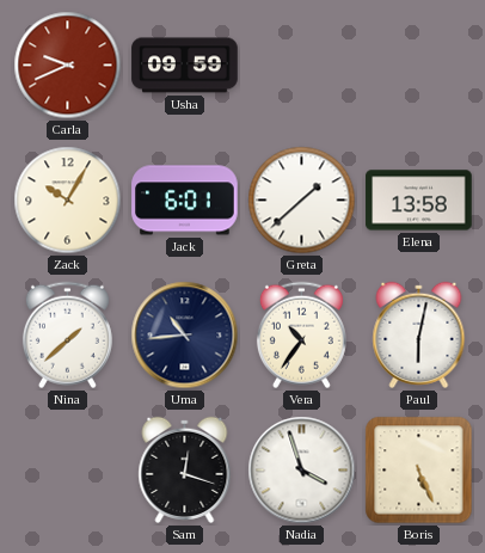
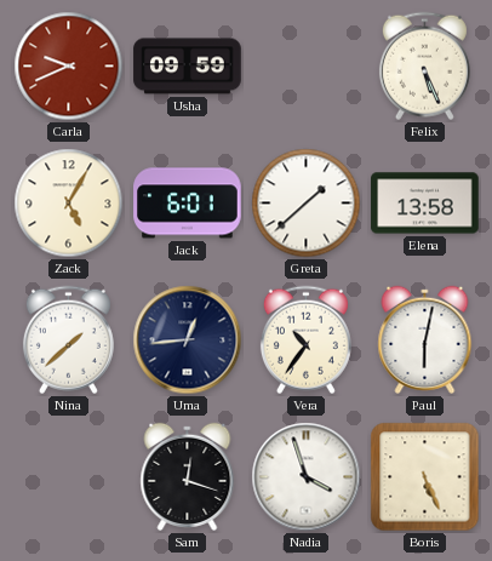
Felix: none -> 5:26
Zack: 10:05 -> 5:05
Uma: 10:44 -> 12:44
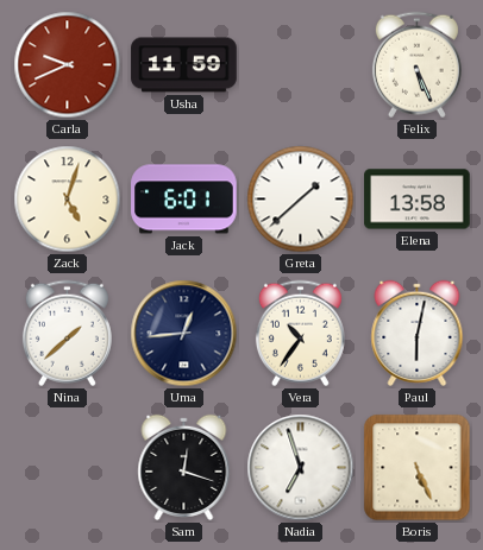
Usha: 09:59 -> 11:59
Zack: 5:05 -> 5:03
Nadia: 3:57 -> 6:57
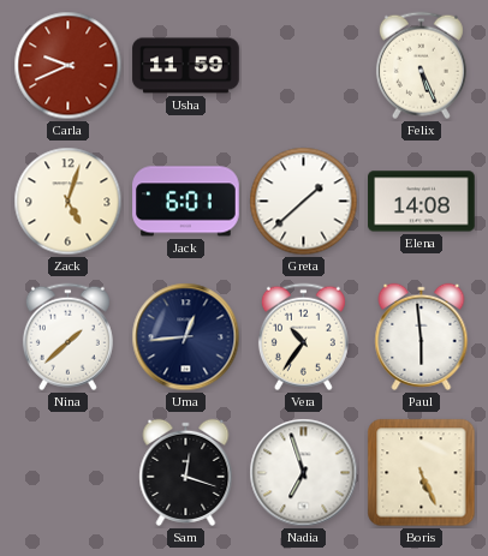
Elena: 13:58 -> 14:08
Paul: 6:02 -> 5:59
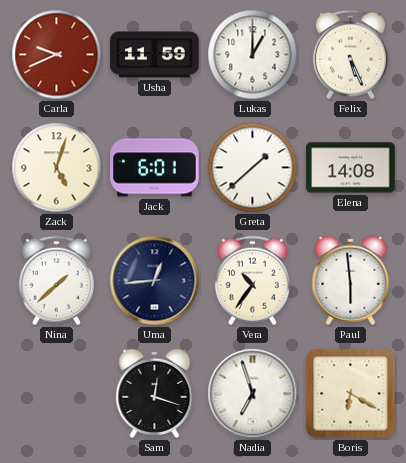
Lukas: none -> 1:00
Boris: 5:26 -> 6:20
